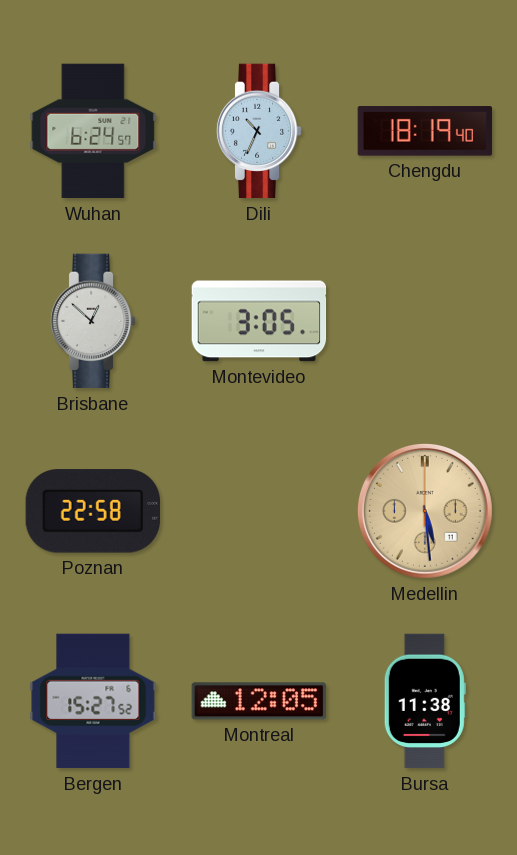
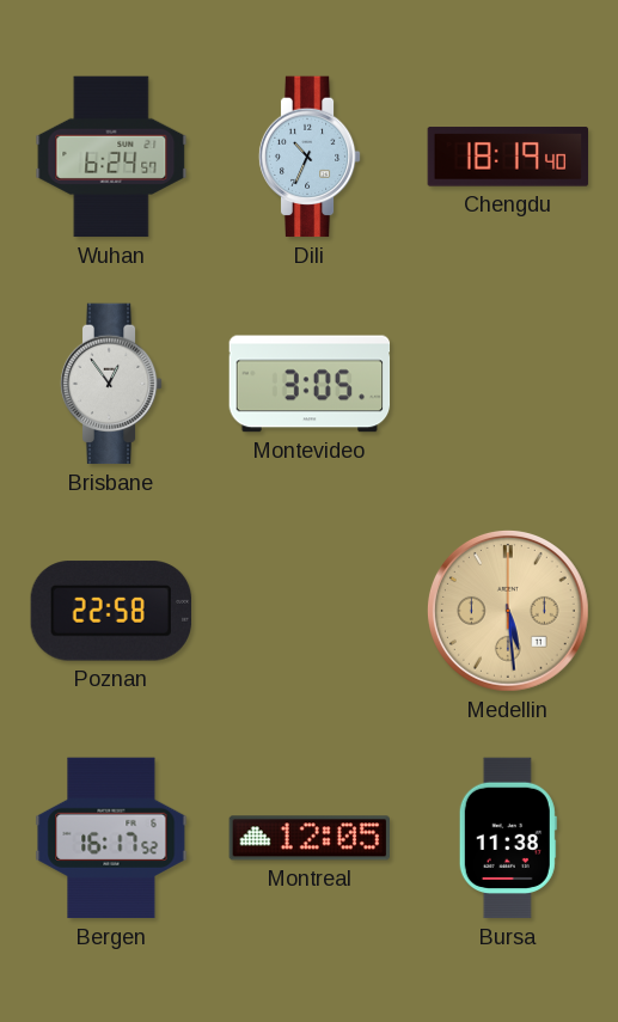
Brisbane: 12:52 -> 12:54
Bergen: 15:27 -> 16:17
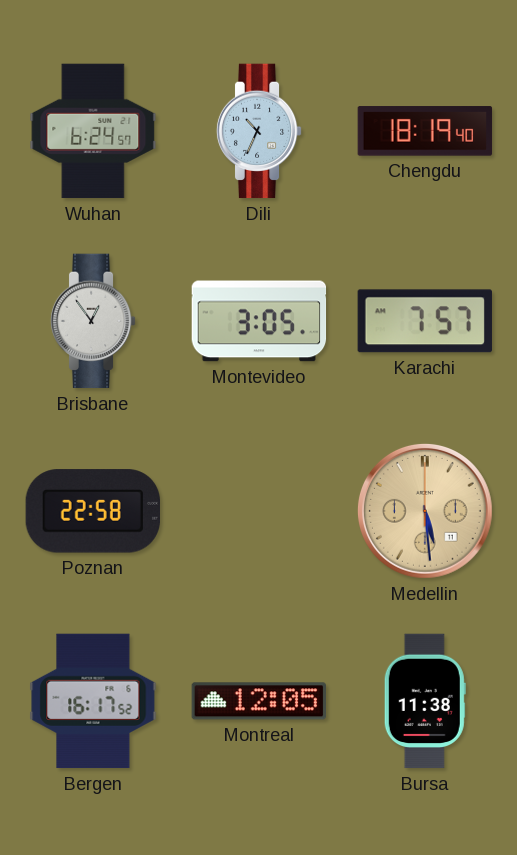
Karachi: none -> 7:57
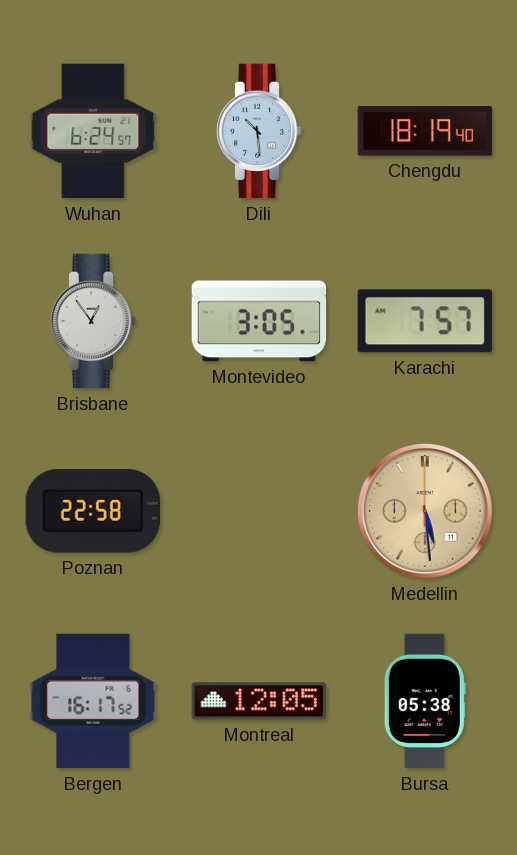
Dili: 10:34 -> 10:29
Bursa: 11:38 -> 05:38
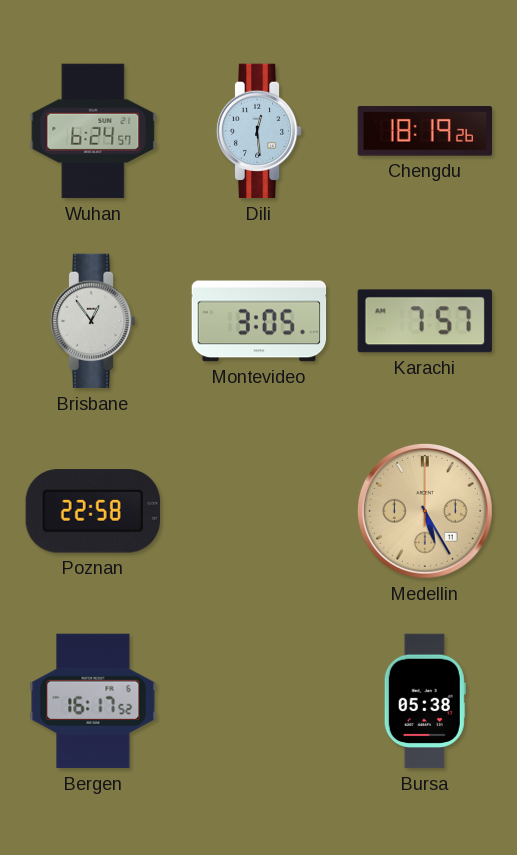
Dili: 10:29 -> 12:29
Chengdu: 18:19:40 -> 18:19:26
Medellin: 5:29 -> 5:25
Montreal: 12:05 -> none
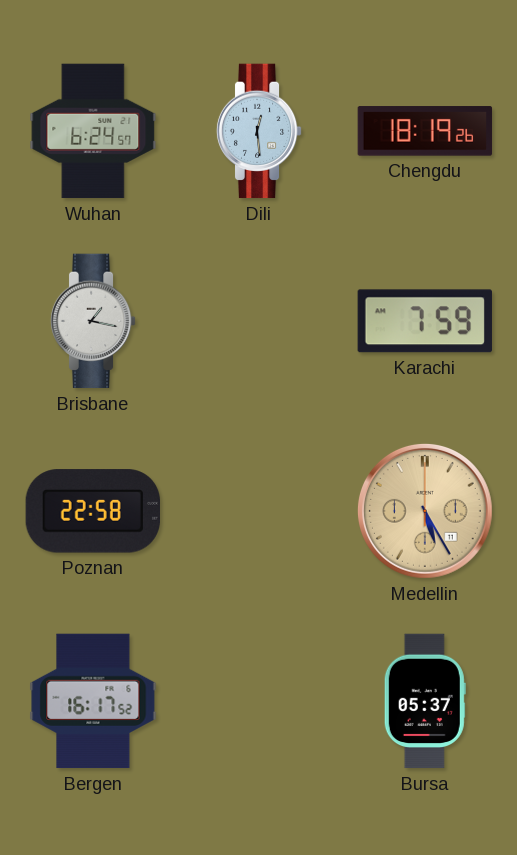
Brisbane: 12:54 -> 1:17
Montevideo: 3:05 -> none
Karachi: 7:57 -> 7:59
Bursa: 05:38 -> 05:37
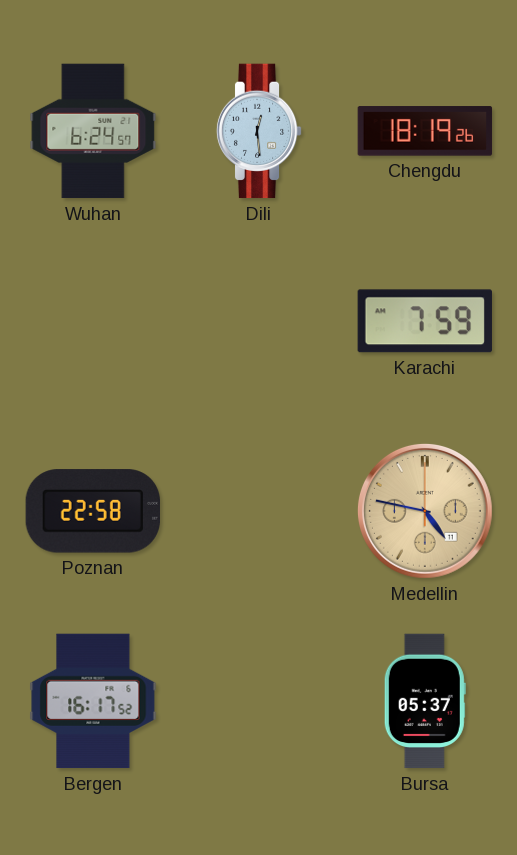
Brisbane: 1:17 -> none
Medellin: 5:25 -> 4:47
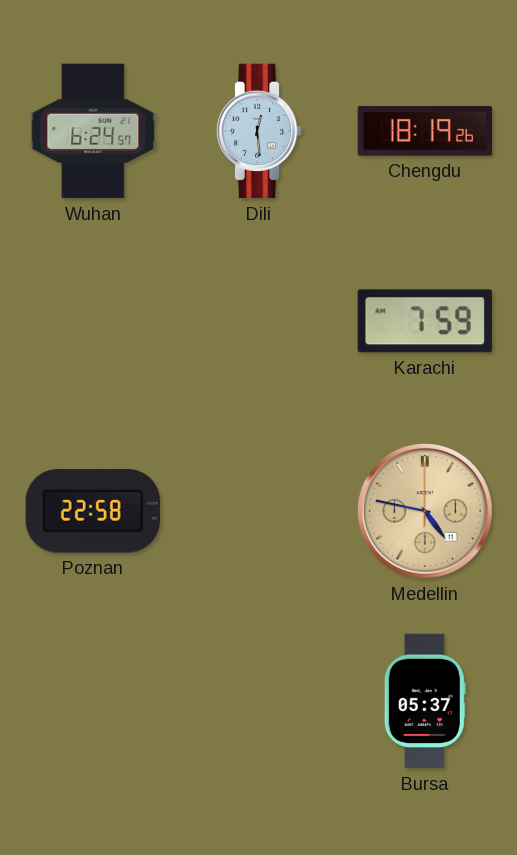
Bergen: 16:17 -> none
